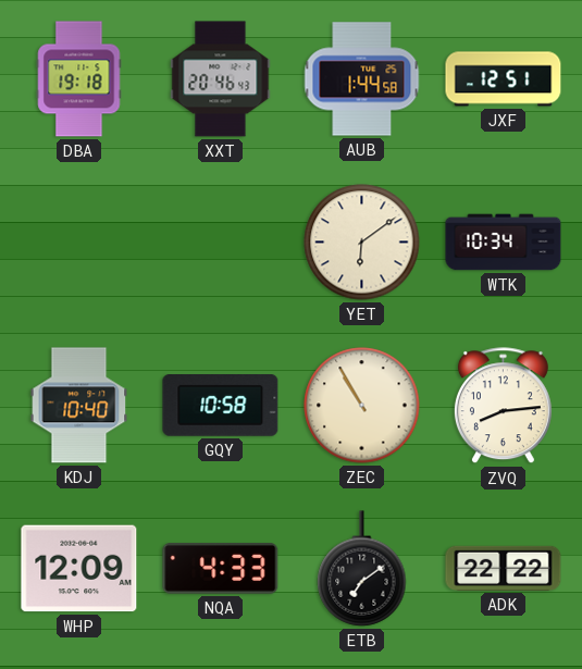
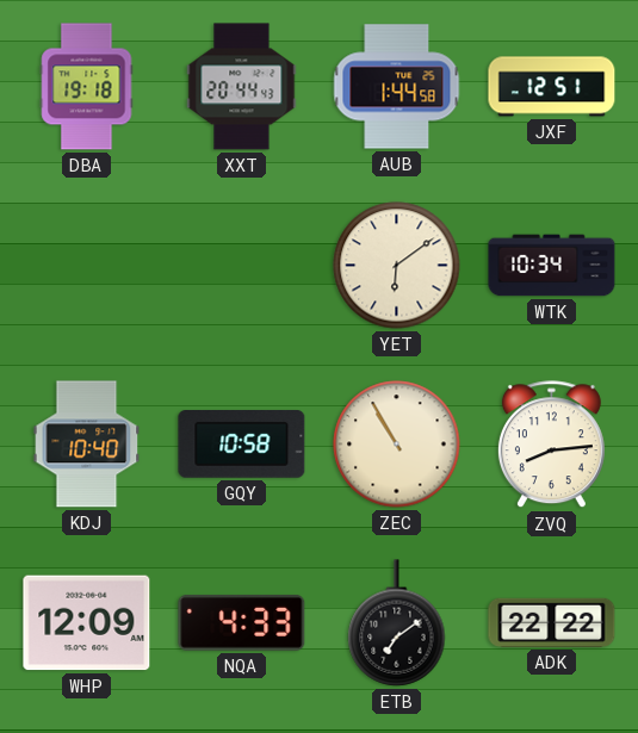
XXT: 20:46 -> 20:44
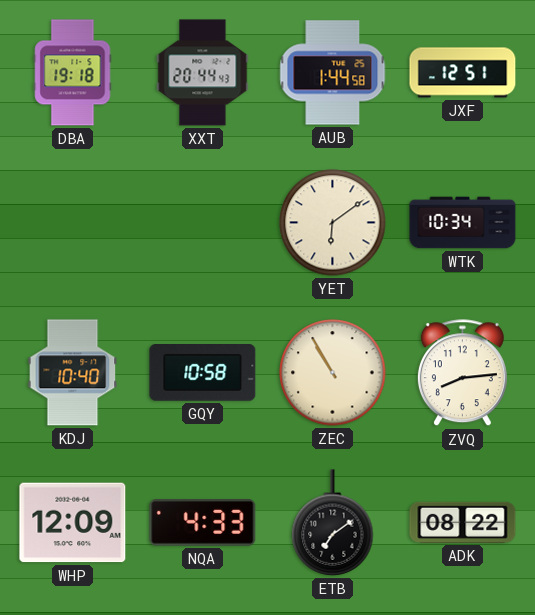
ADK: 22:22 -> 08:22
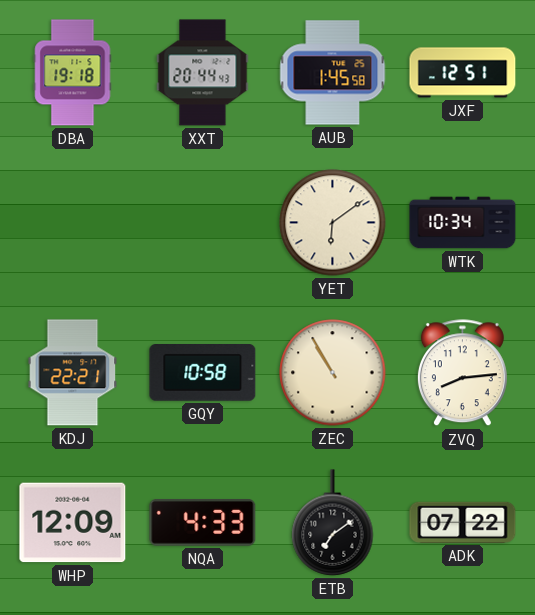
AUB: 1:44 -> 1:45
KDJ: 10:40 -> 22:21
ADK: 08:22 -> 07:22
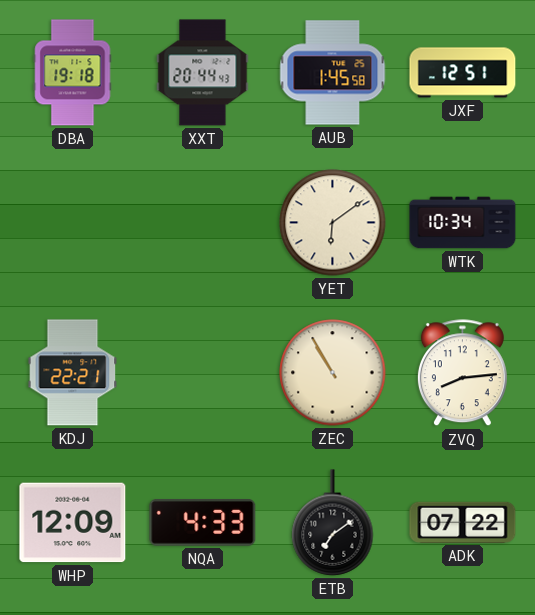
GQY: 10:58 -> none
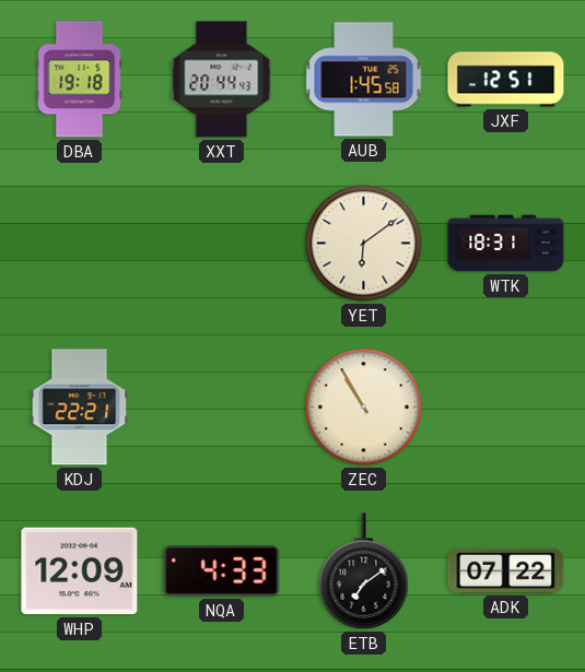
WTK: 10:34 -> 18:31
ZVQ: 8:14 -> none
